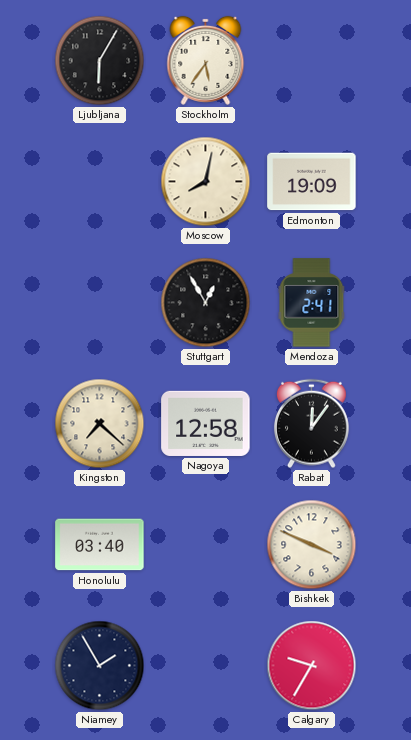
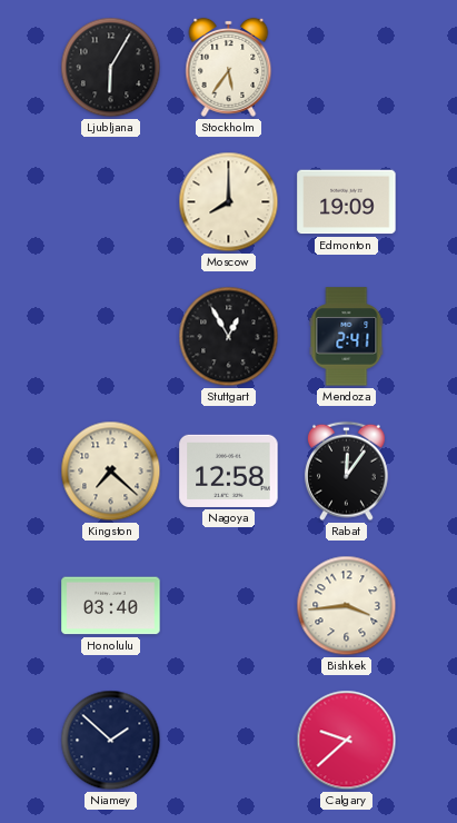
Moscow: 8:02 -> 8:00
Bishkek: 3:49 -> 3:44
Niamey: 1:55 -> 1:52
Calgary: 9:35 -> 9:38
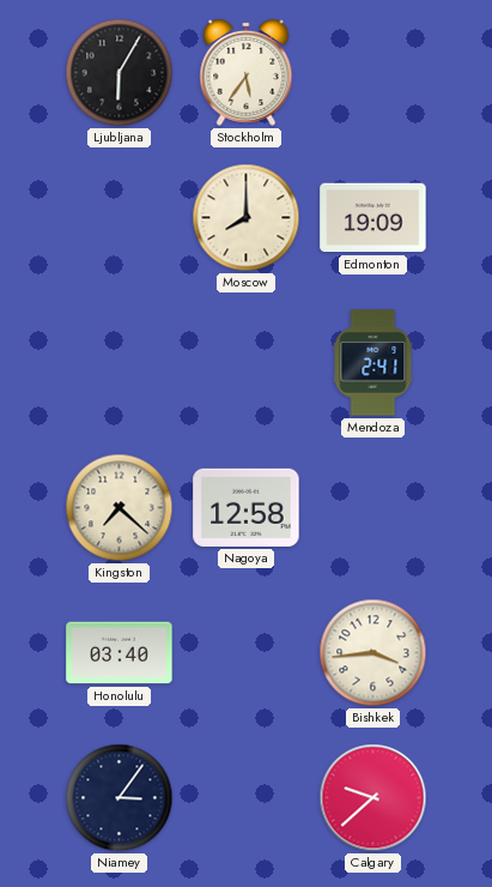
Stuttgart: 12:55 -> none
Rabat: 12:06 -> none
Niamey: 1:52 -> 3:06
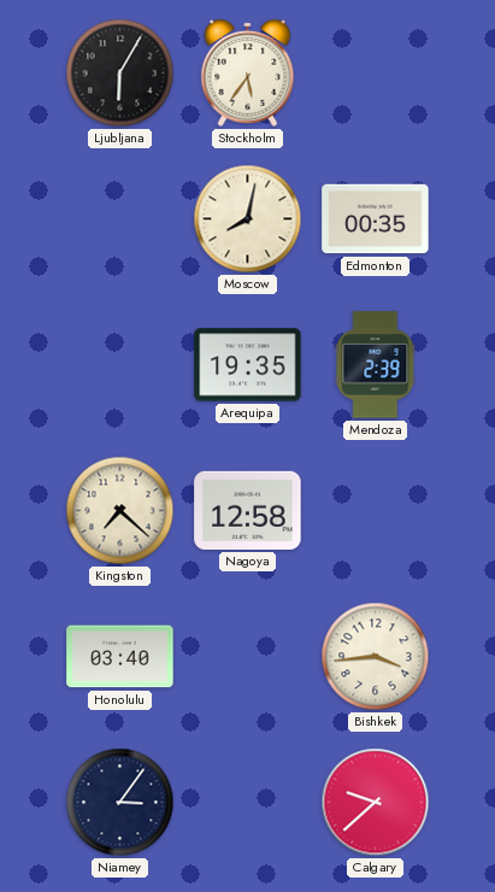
Moscow: 8:00 -> 8:02
Edmonton: 19:09 -> 00:35
Arequipa: none -> 19:35
Mendoza: 2:41 -> 2:39
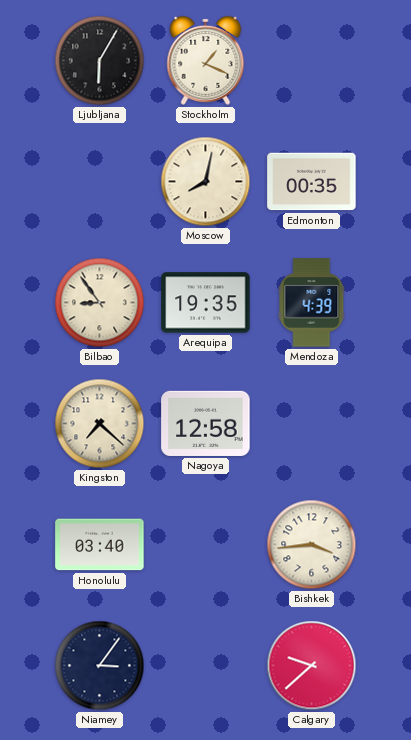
Stockholm: 5:36 -> 1:19
Bilbao: none -> 8:54
Mendoza: 2:39 -> 4:39
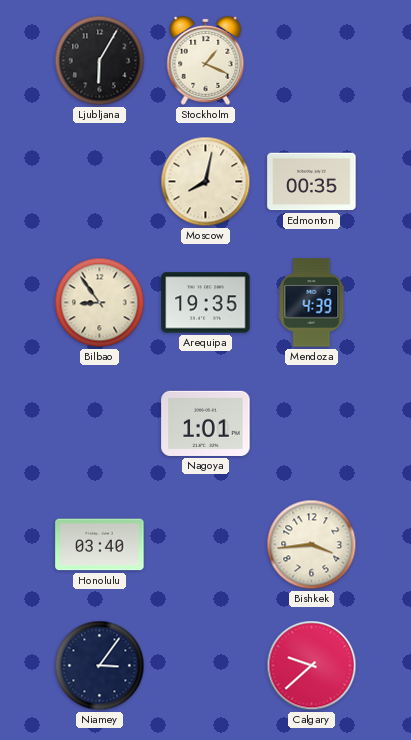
Kingston: 7:22 -> none
Nagoya: 12:58 -> 1:01
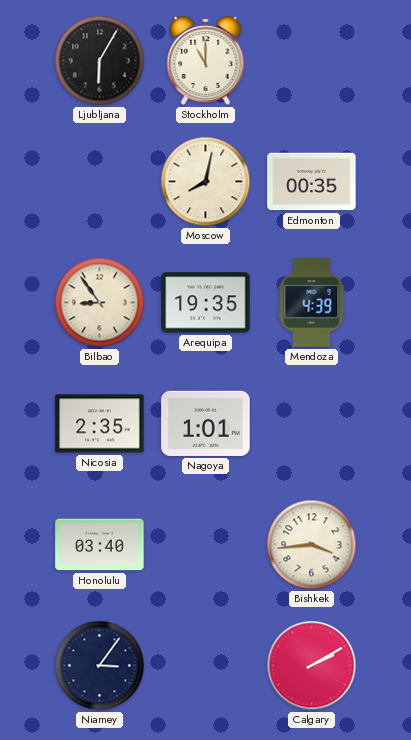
Stockholm: 1:19 -> 11:00
Nicosia: none -> 2:35
Calgary: 9:38 -> 2:10
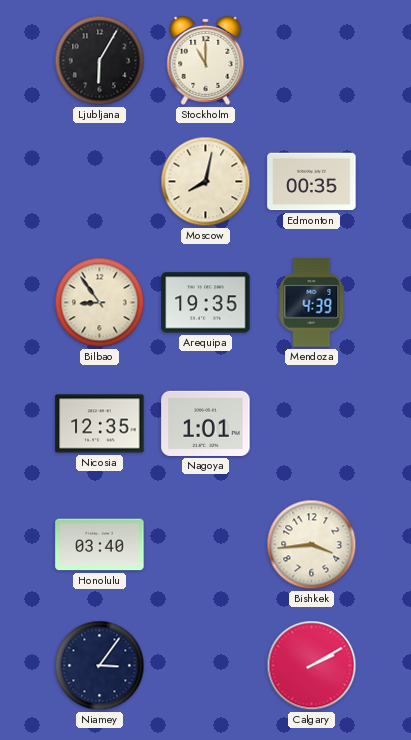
Nicosia: 2:35 -> 12:35
